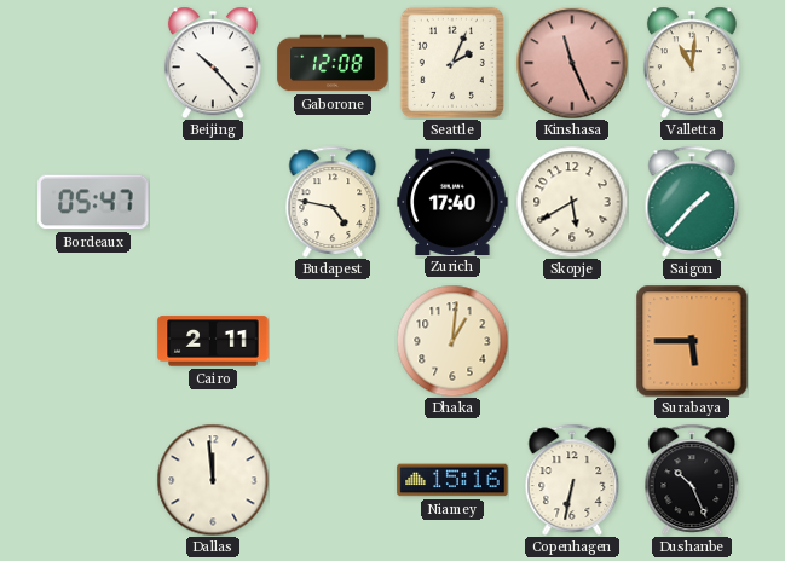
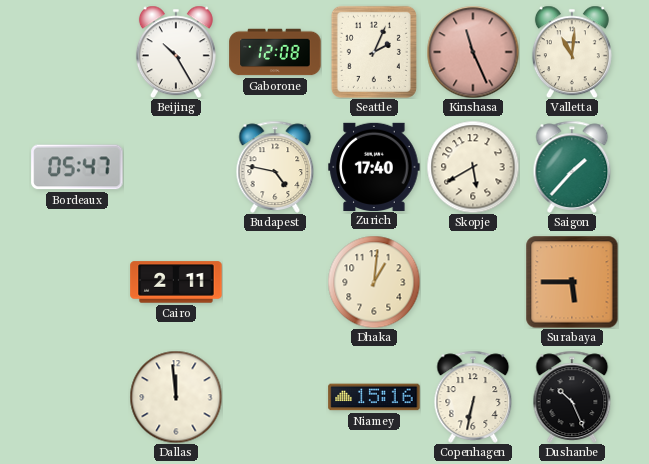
Beijing: 10:23 -> 10:25
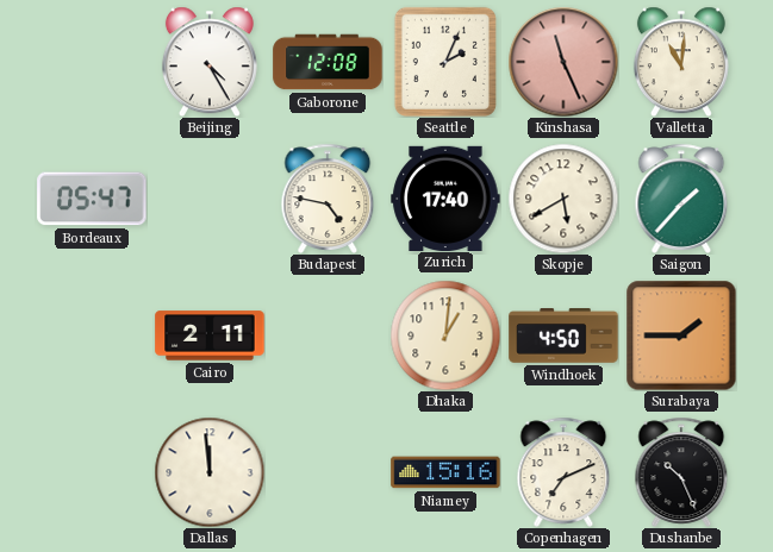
Beijing: 10:25 -> 4:25
Windhoek: none -> 4:50
Surabaya: 5:45 -> 1:45
Copenhagen: 6:32 -> 7:11
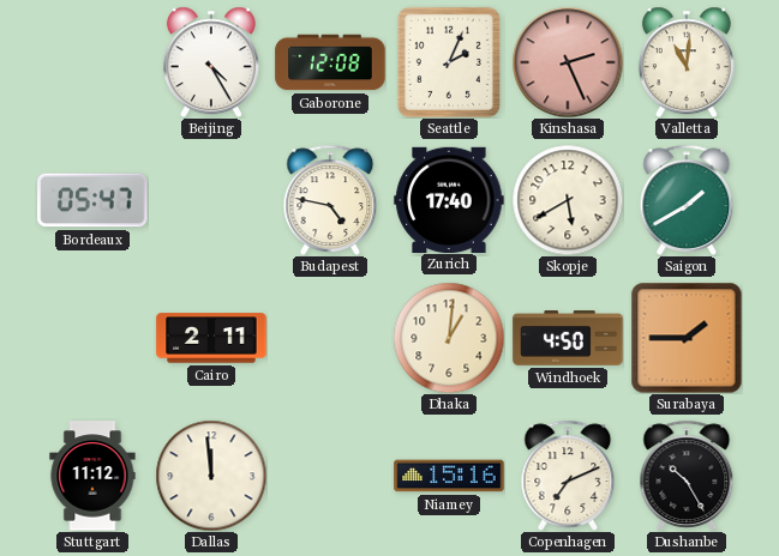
Kinshasa: 11:26 -> 2:26
Saigon: 1:37 -> 1:40
Stuttgart: none -> 11:12
Dushanbe: 10:26 -> 10:25
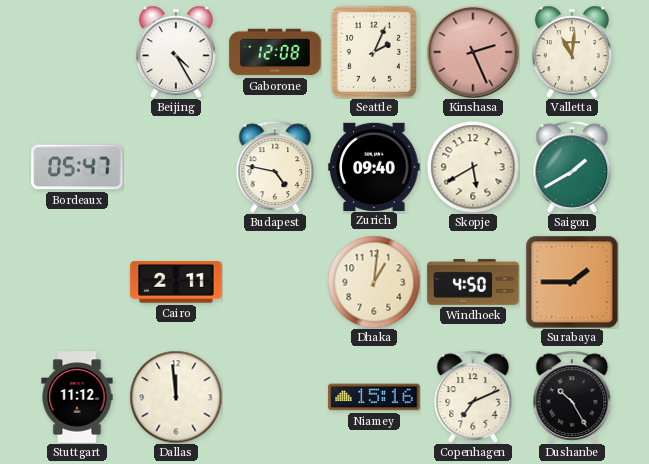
Zurich: 17:40 -> 09:40
